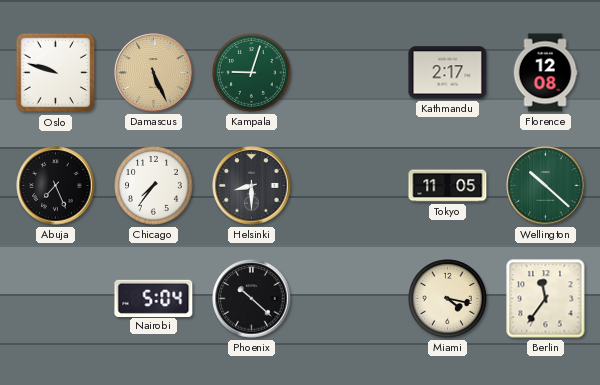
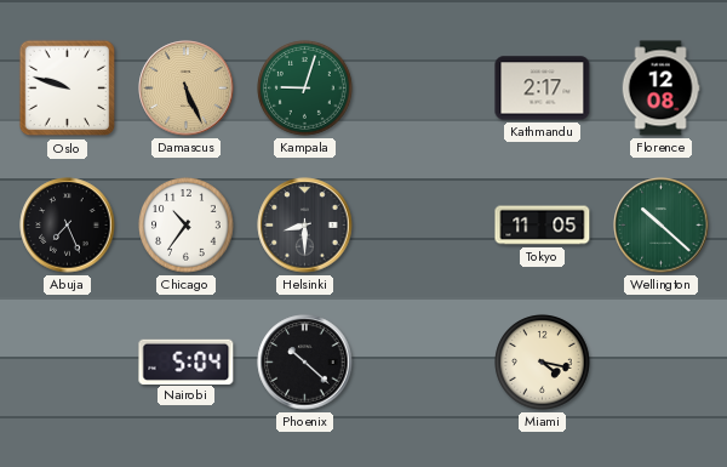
Chicago: 7:36 -> 10:36
Berlin: 11:36 -> none
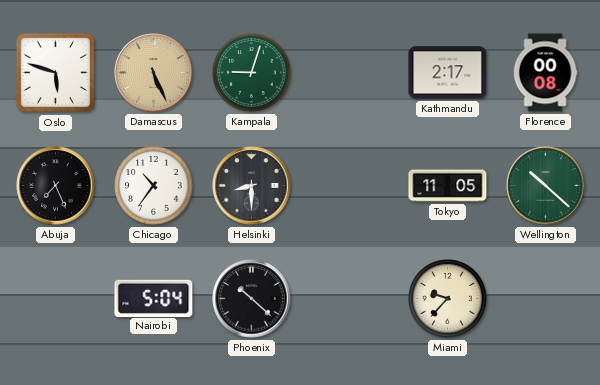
Oslo: 9:48 -> 5:48
Florence: 12:08 -> 00:08
Miami: 4:17 -> 9:37
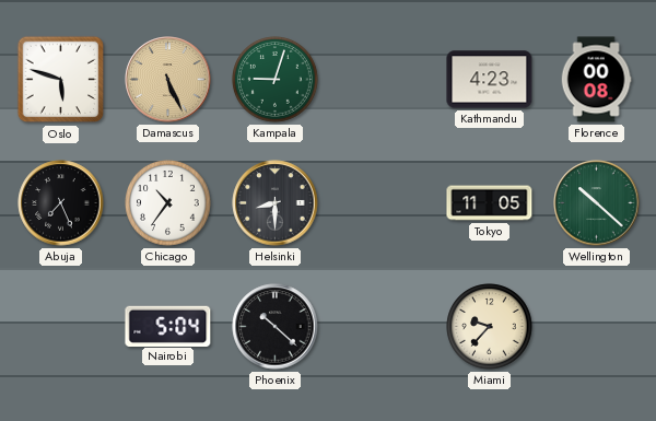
Kathmandu: 2:17 -> 4:23
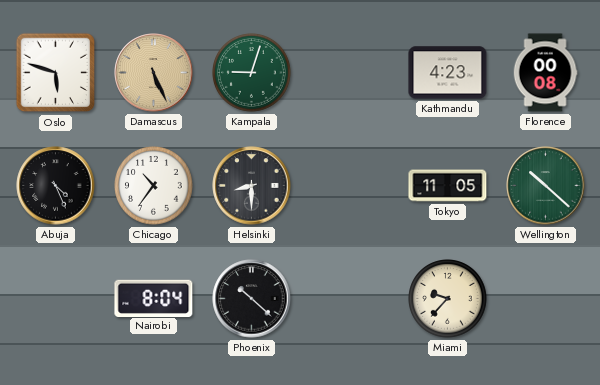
Abuja: 7:26 -> 4:26
Nairobi: 5:04 -> 8:04
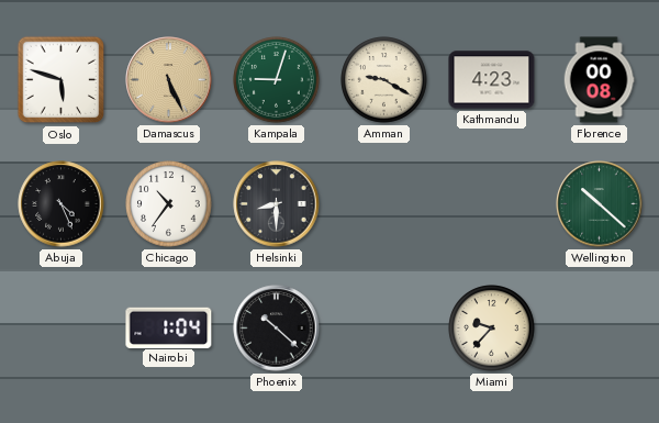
Amman: none -> 9:20
Tokyo: 11:05 -> none
Nairobi: 8:04 -> 1:04
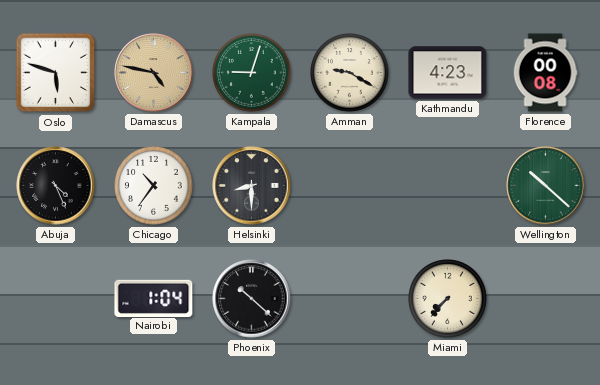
Damascus: 5:26 -> 4:47
Miami: 9:37 -> 7:37
